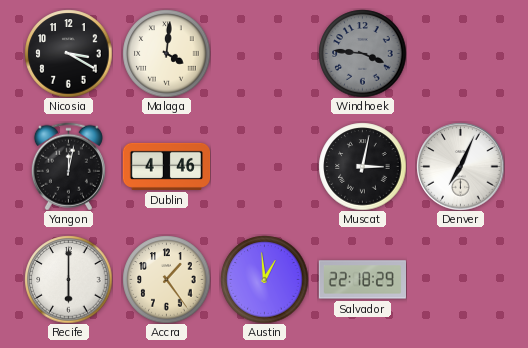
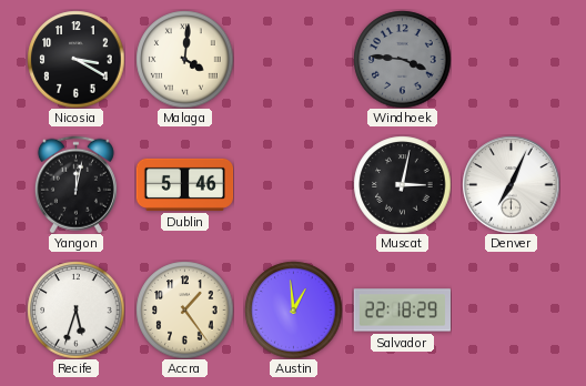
Dublin: 4:46 -> 5:46
Recife: 6:00 -> 5:33
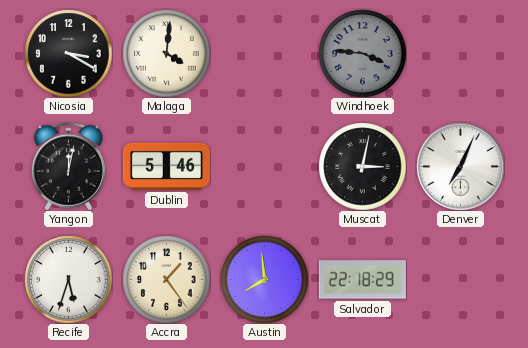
Austin: 12:59 -> 7:59
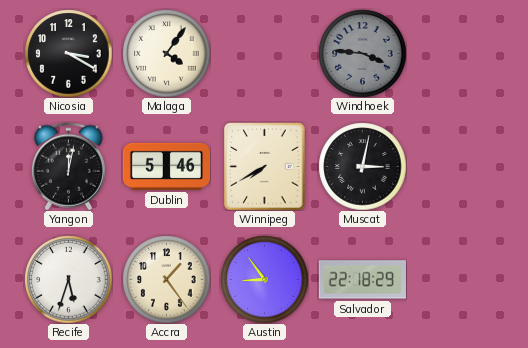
Malaga: 4:01 -> 4:06
Winnipeg: none -> 7:40
Denver: 7:04 -> none
Austin: 7:59 -> 8:54
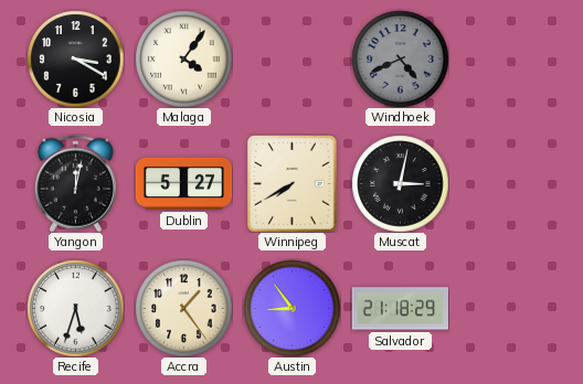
Windhoek: 3:46 -> 4:41
Dublin: 5:46 -> 5:27
Salvador: 22:18 -> 21:18
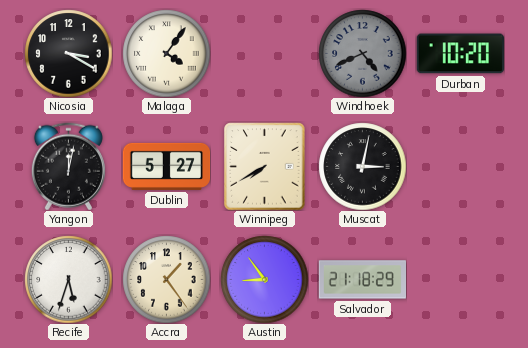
Durban: none -> 10:20
